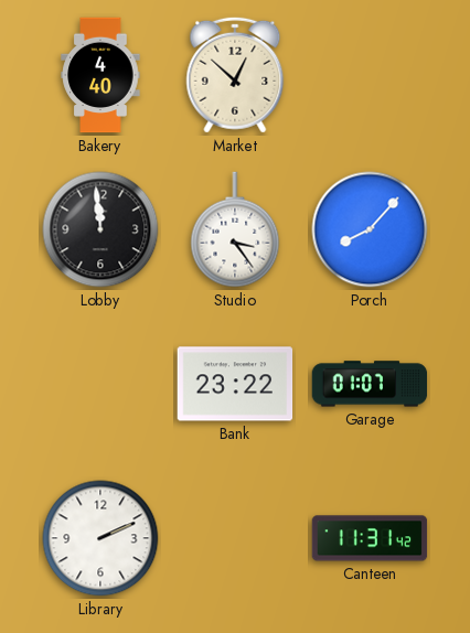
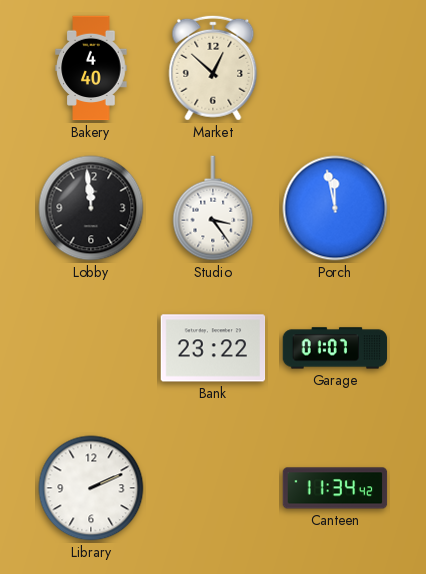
Porch: 8:07 -> 11:58
Canteen: 11:31 -> 11:34
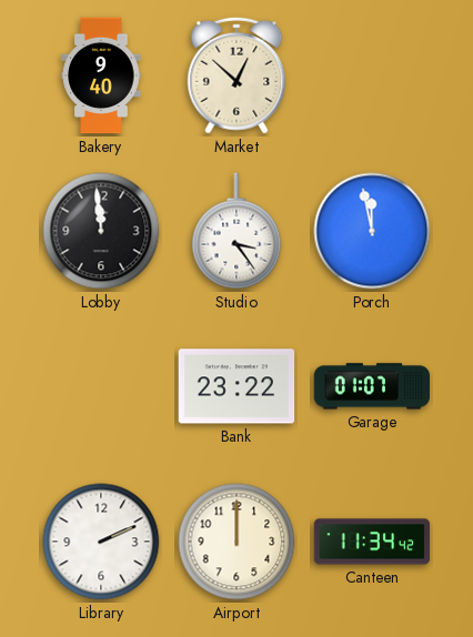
Bakery: 4:40 -> 9:40
Airport: none -> 12:00
